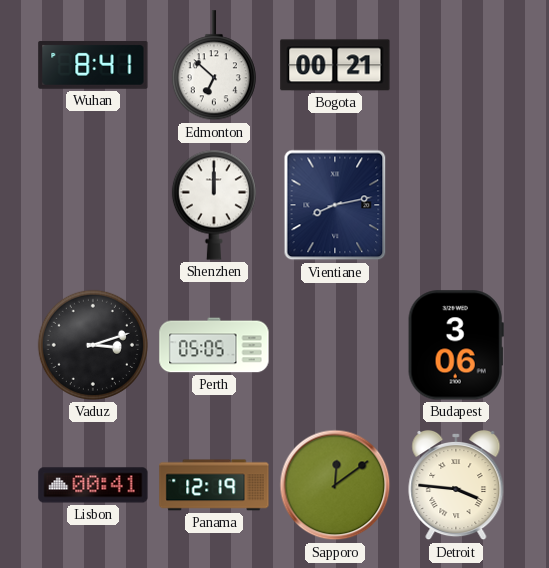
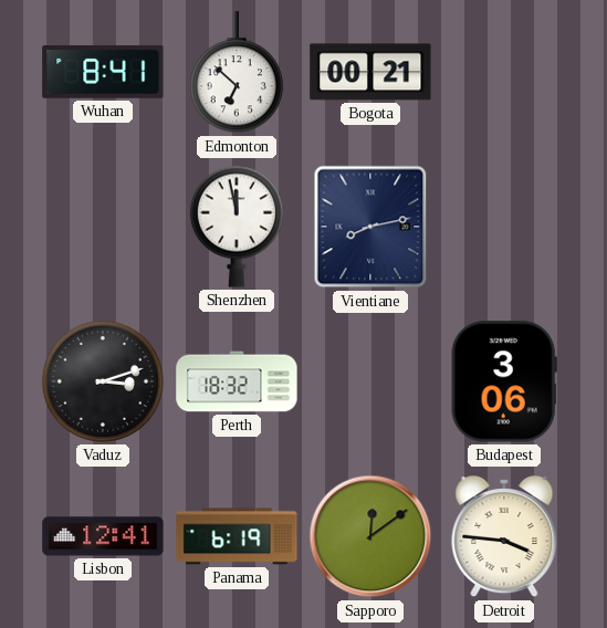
Shenzhen: 12:00 -> 11:58
Perth: 05:05 -> 18:32
Lisbon: 00:41 -> 12:41
Panama: 12:19 -> 6:19
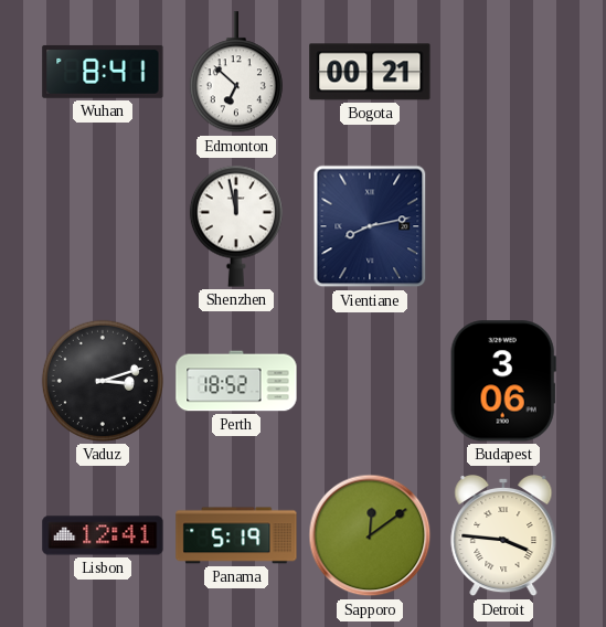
Perth: 18:32 -> 18:52
Panama: 6:19 -> 5:19
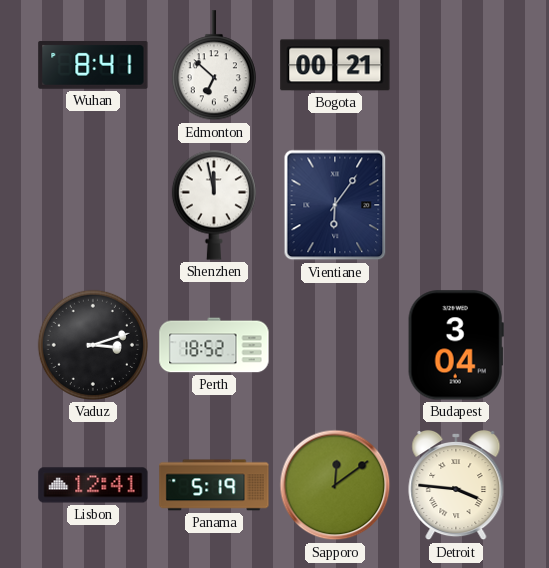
Vientiane: 8:13 -> 6:06
Budapest: 3:06 -> 3:04
